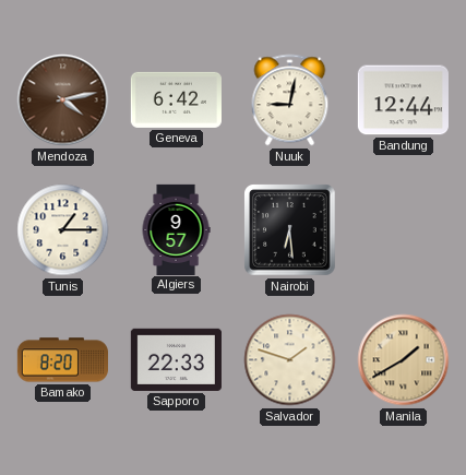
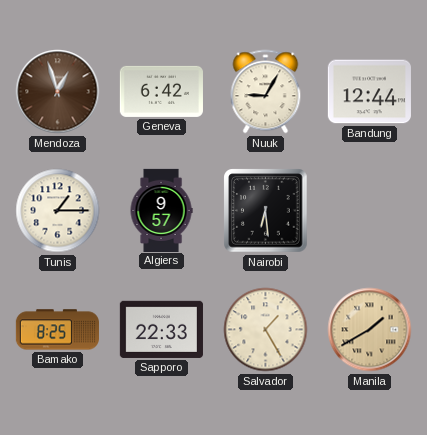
Mendoza: 4:13 -> 12:57
Nuuk: 9:02 -> 9:05
Bamako: 8:20 -> 8:25
Salvador: 1:48 -> 1:25
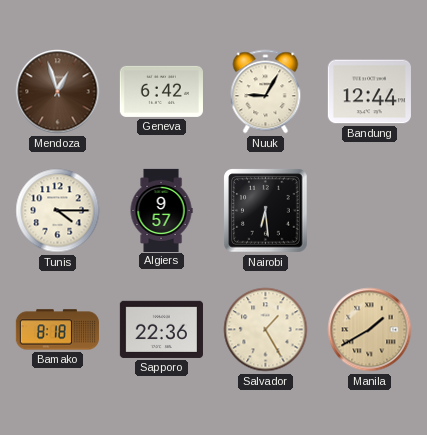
Tunis: 1:15 -> 4:15
Bamako: 8:25 -> 8:18
Sapporo: 22:33 -> 22:36
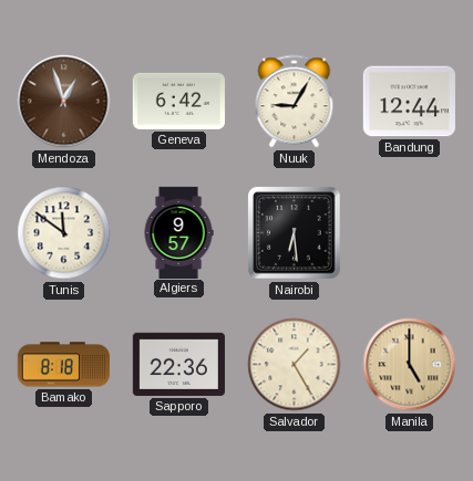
Tunis: 4:15 -> 11:51
Manila: 1:40 -> 5:00
